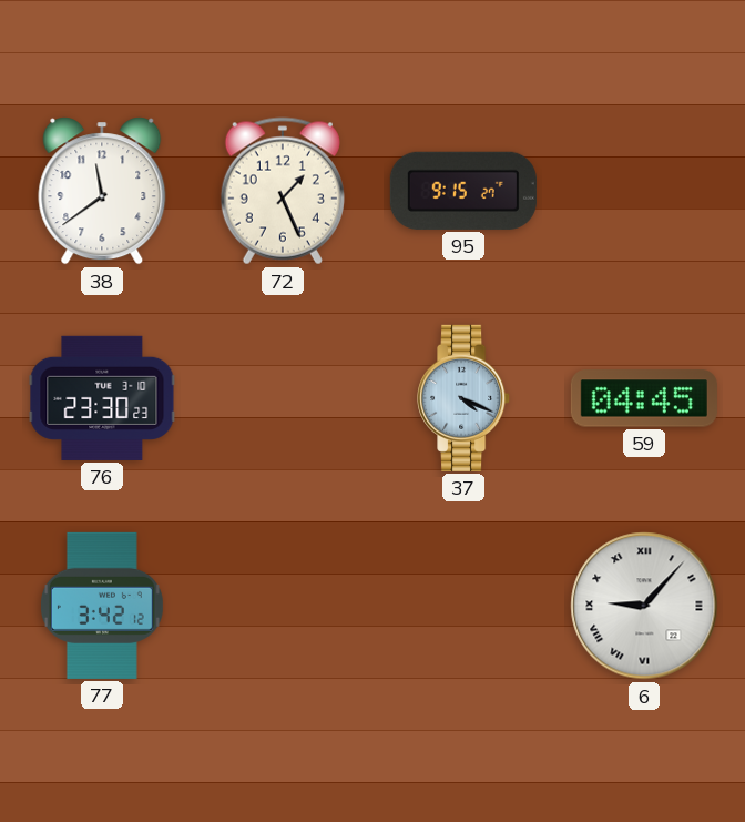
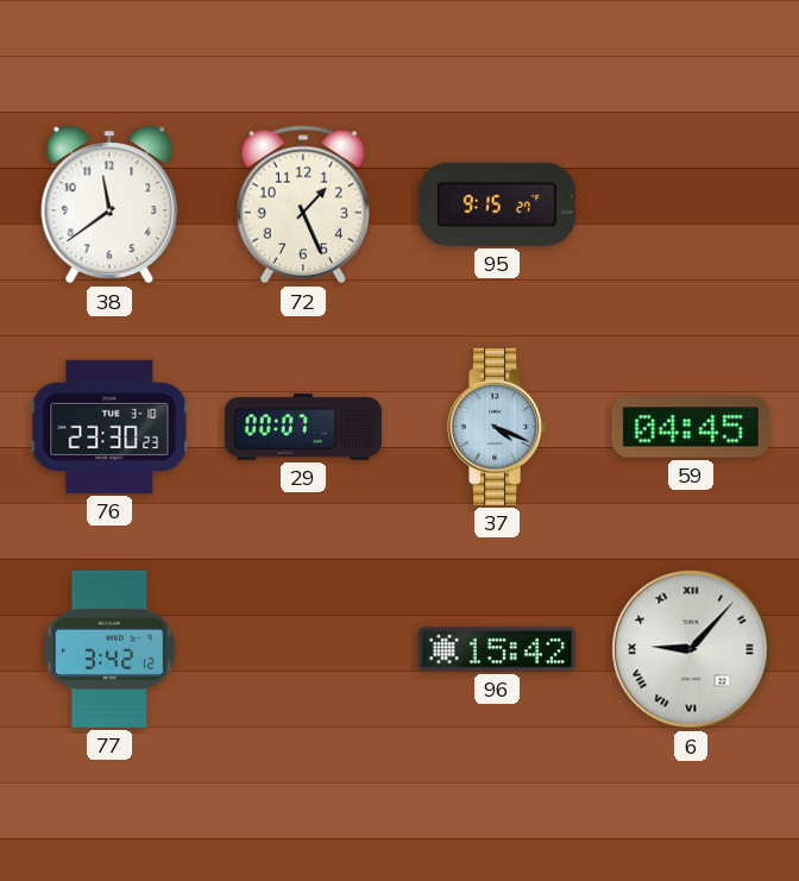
29: none -> 00:07
96: none -> 15:42
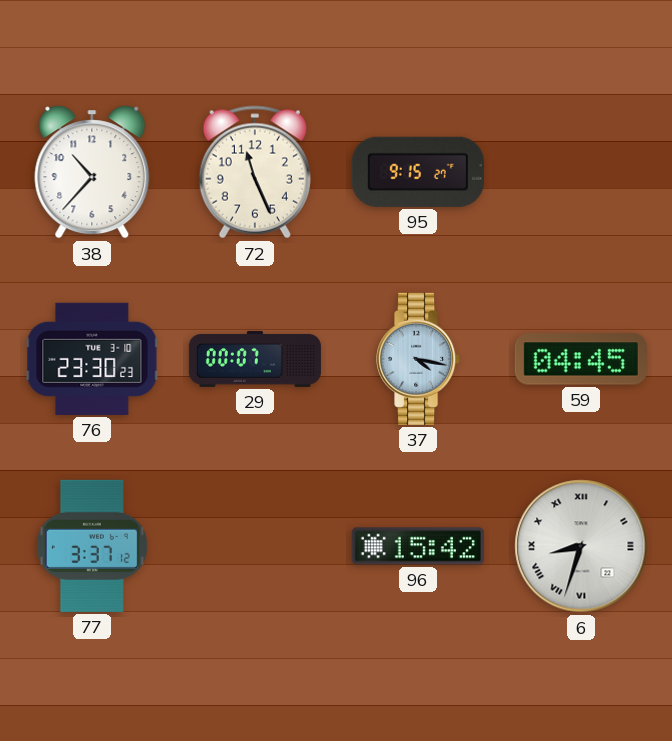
38: 11:39 -> 10:37
72: 1:26 -> 11:26
37: 4:19 -> 4:17
77: 3:42 -> 3:37
6: 9:07 -> 8:33
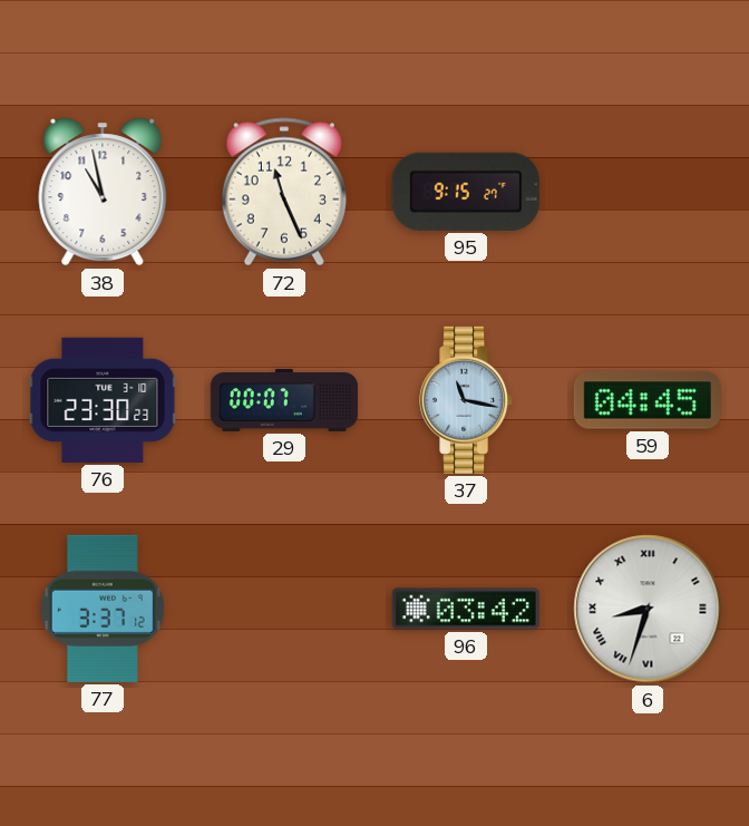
38: 10:37 -> 10:58
37: 4:17 -> 11:17
96: 15:42 -> 03:42
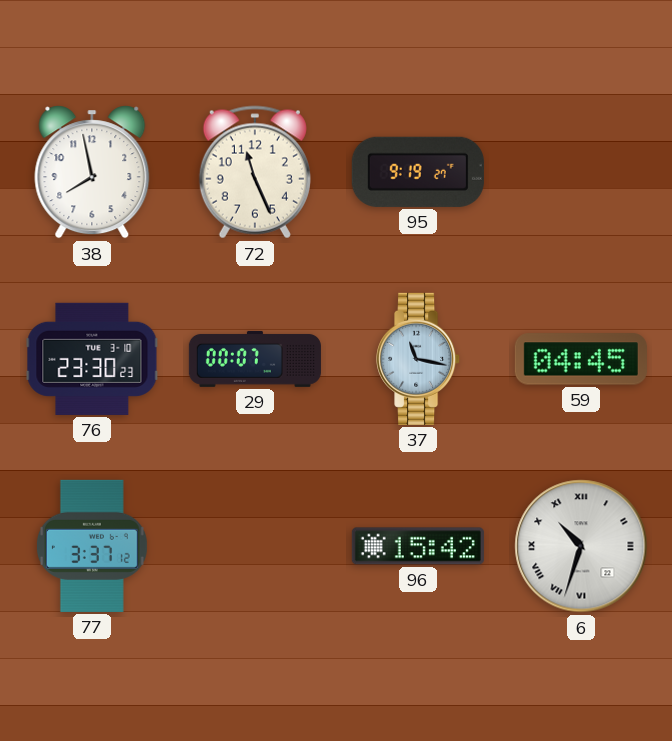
38: 10:58 -> 7:58
95: 9:15 -> 9:19
96: 03:42 -> 15:42
6: 8:33 -> 10:33
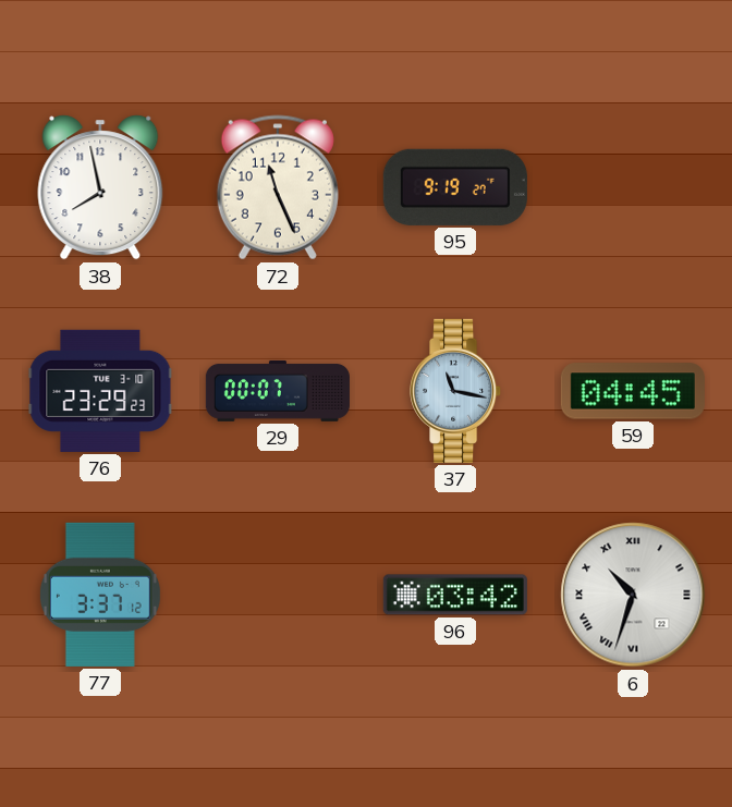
76: 23:30 -> 23:29
96: 15:42 -> 03:42
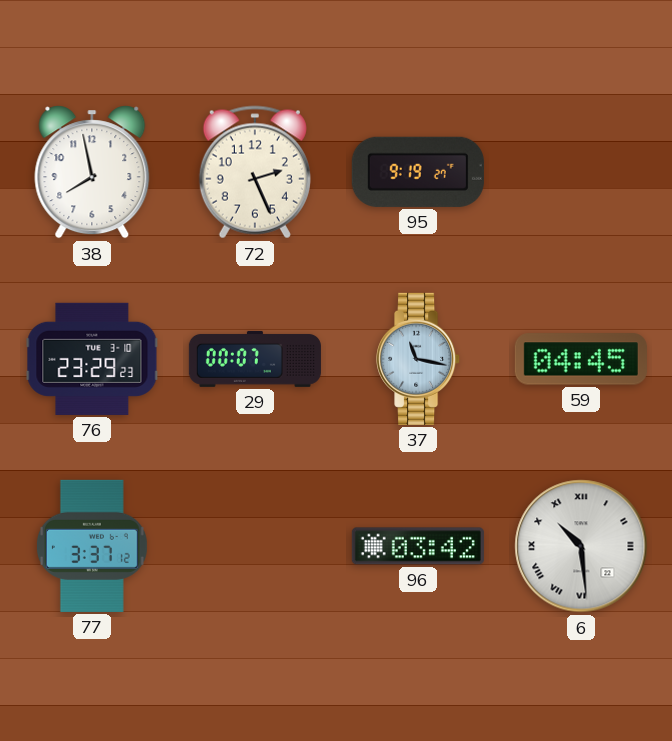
72: 11:26 -> 2:26
6: 10:33 -> 10:29
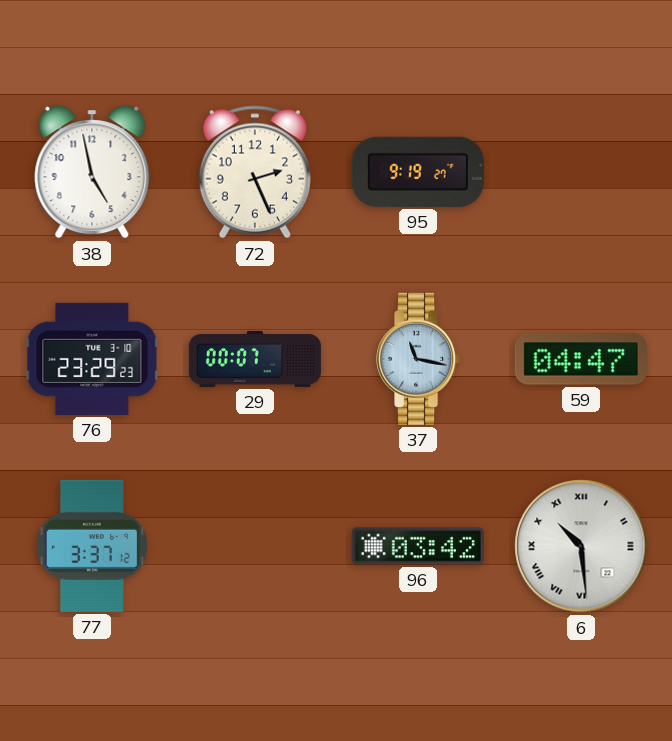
38: 7:58 -> 4:58
59: 04:45 -> 04:47
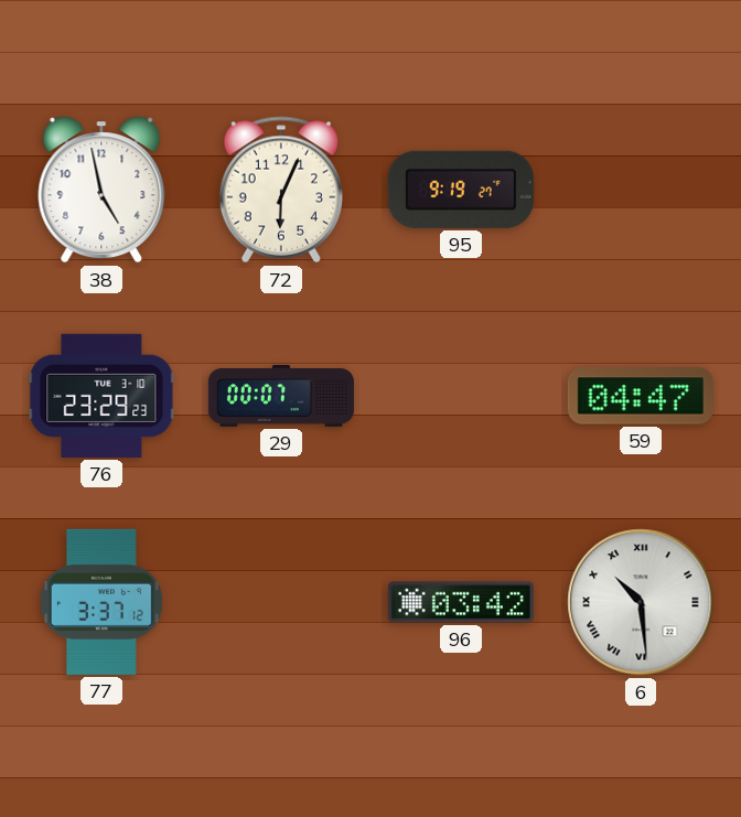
72: 2:26 -> 6:04
37: 11:17 -> none
